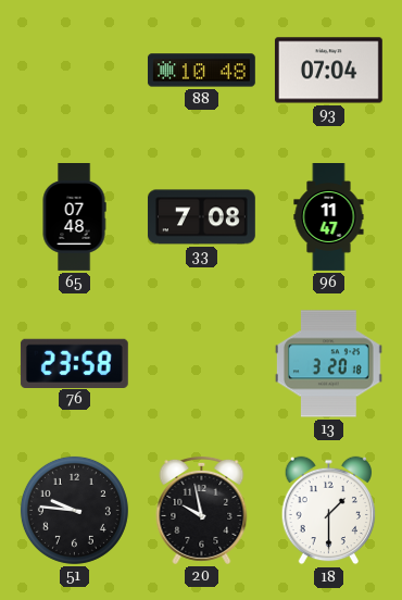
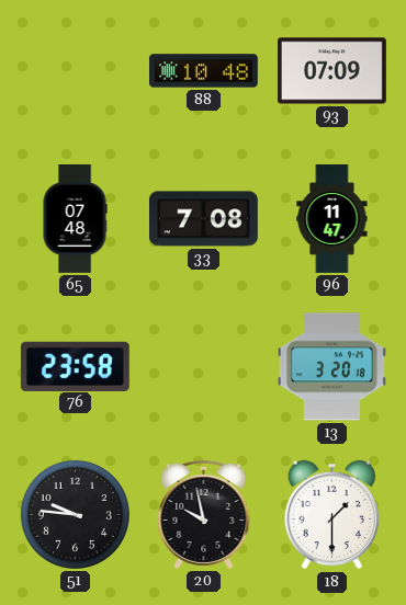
93: 07:04 -> 07:09
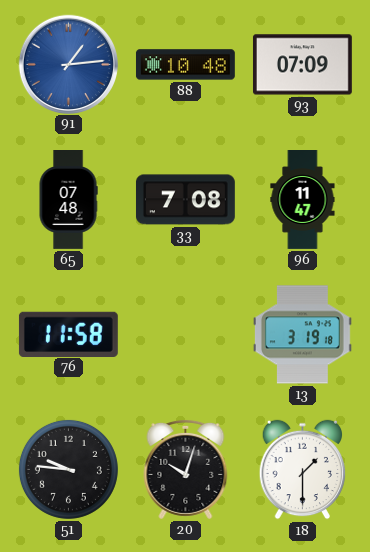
91: none -> 1:14
76: 23:58 -> 11:58
13: 3:20 -> 3:19
20: 9:58 -> 10:03
